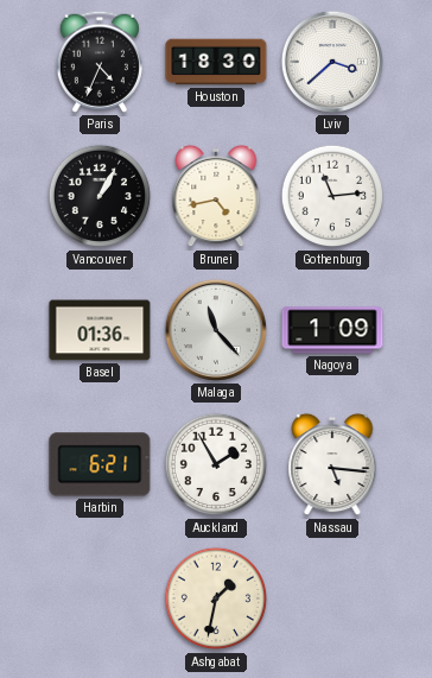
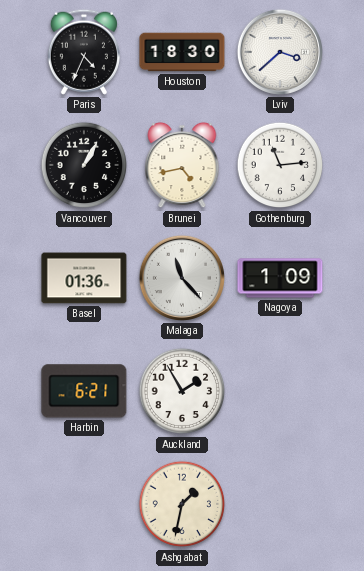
Nassau: 5:16 -> none
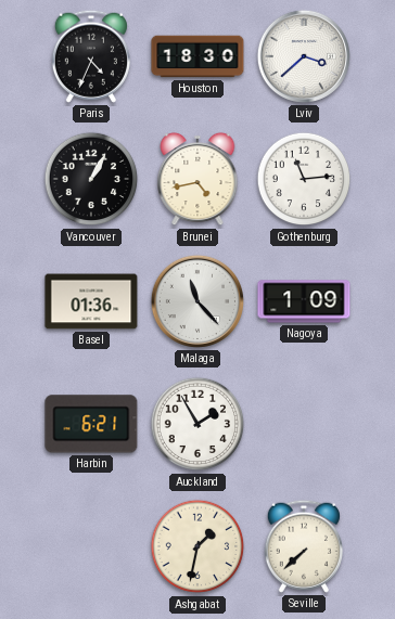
Seville: none -> 7:38
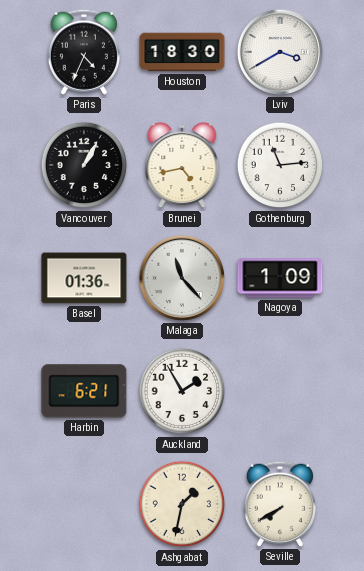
Lviv: 3:38 -> 3:40
Seville: 7:38 -> 7:40
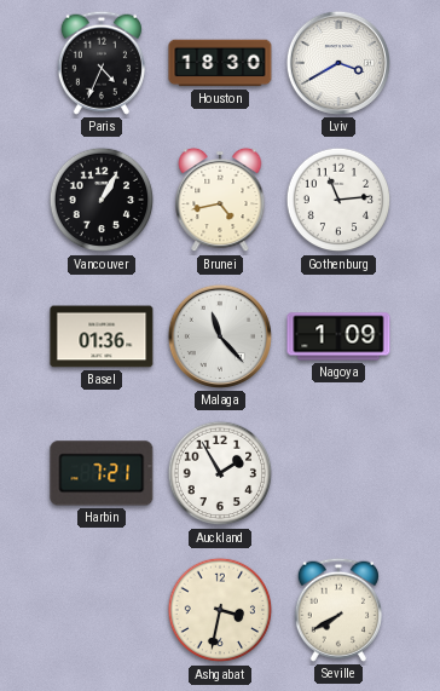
Harbin: 6:21 -> 7:21
Ashgabat: 1:32 -> 3:32
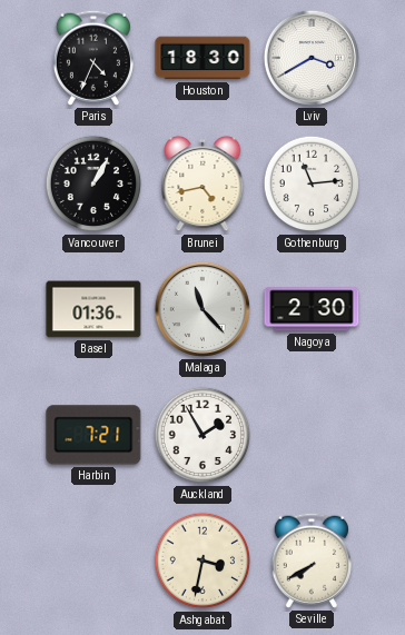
Nagoya: 1:09 -> 2:30
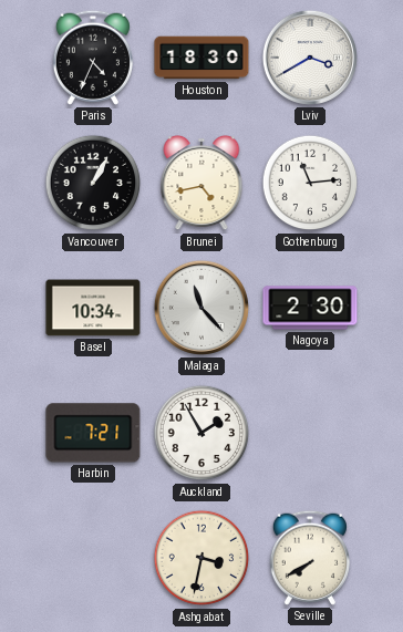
Basel: 01:36 -> 10:34
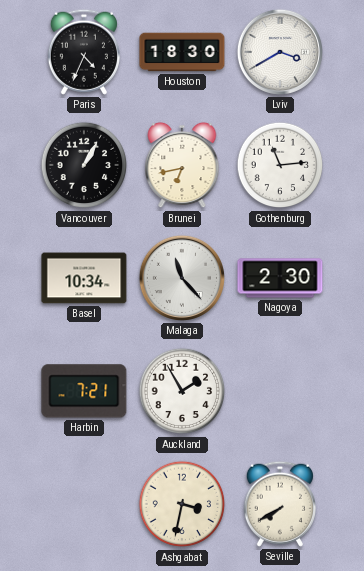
Brunei: 4:43 -> 6:43
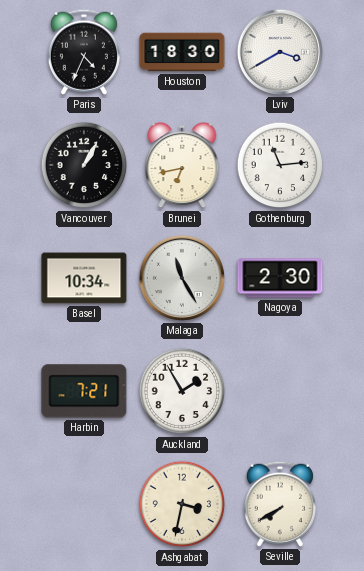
Malaga: 11:23 -> 11:25
